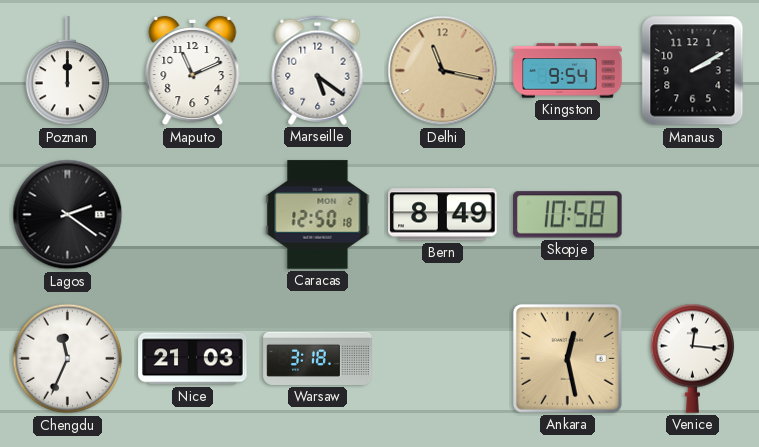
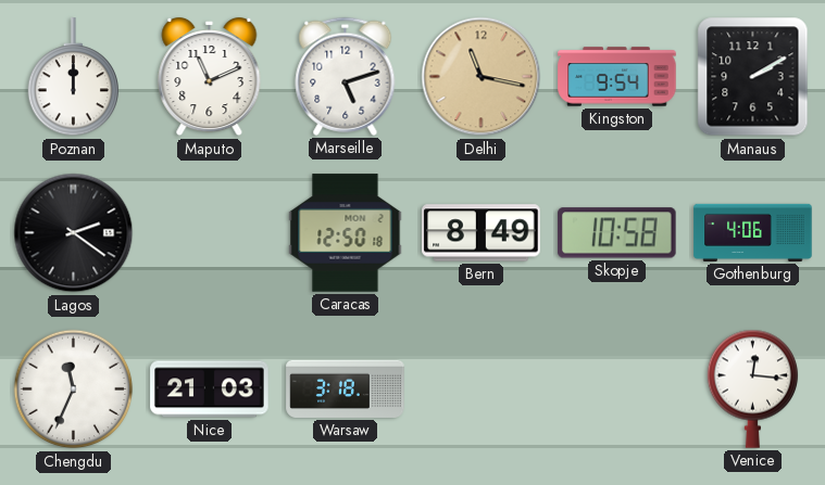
Marseille: 5:21 -> 5:12
Gothenburg: none -> 4:06
Ankara: 12:28 -> none
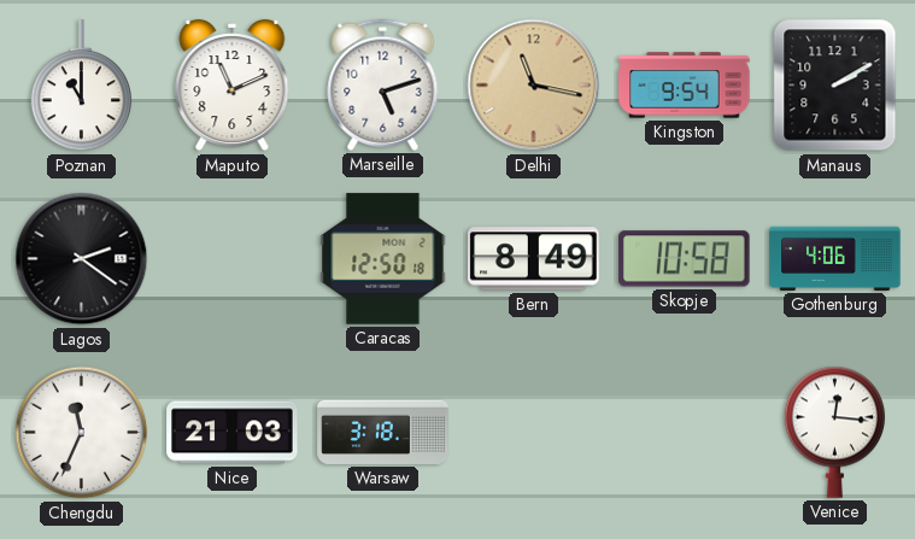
Poznan: 12:00 -> 11:00
